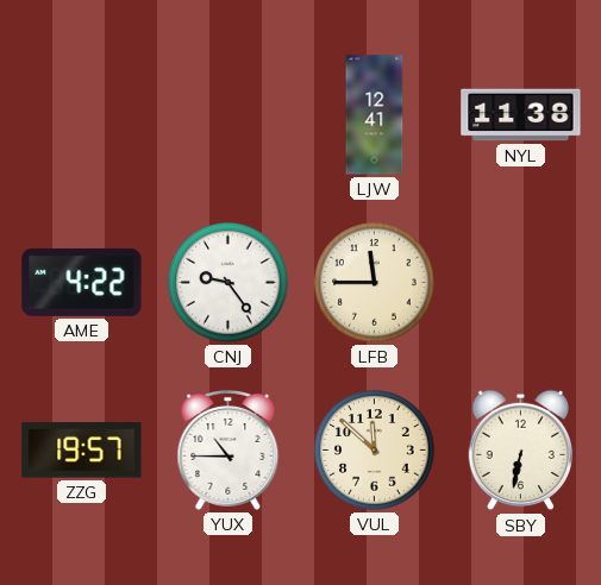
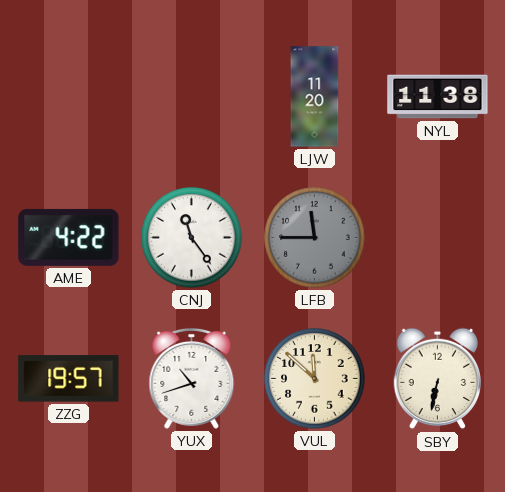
LJW: 12:41 -> 11:20
CNJ: 9:24 -> 11:24
LFB dial: cream -> grey
YUX: 10:45 -> 10:42
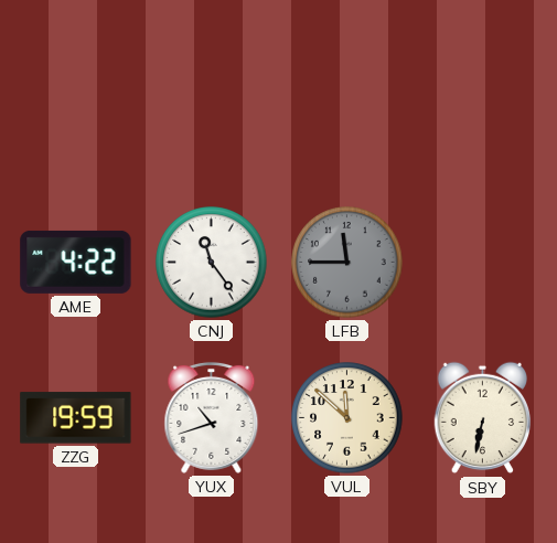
LJW: 11:20 -> none
NYL: 11:38 -> none
ZZG: 19:57 -> 19:59
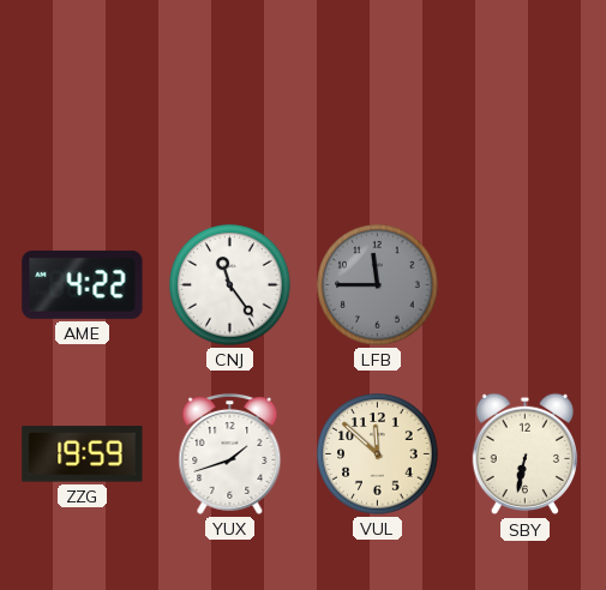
YUX: 10:42 -> 1:42
